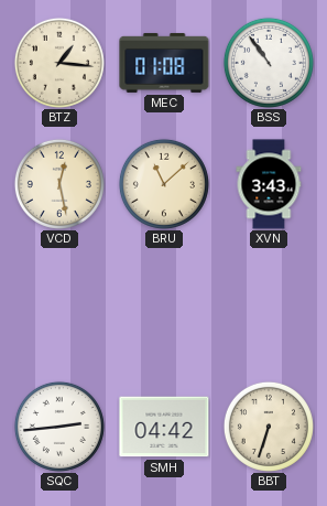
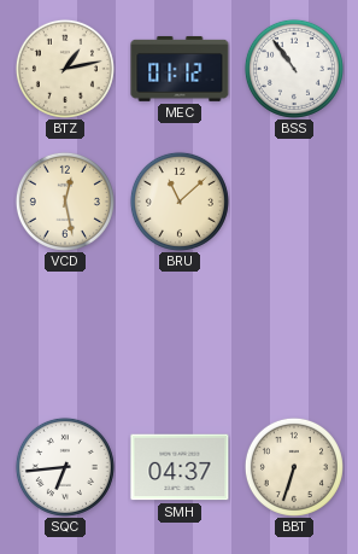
BTZ: 1:16 -> 1:13
MEC: 01:08 -> 01:12
XVN: 3:43 -> none
SQC: 2:44 -> 6:44
SMH: 04:42 -> 04:37
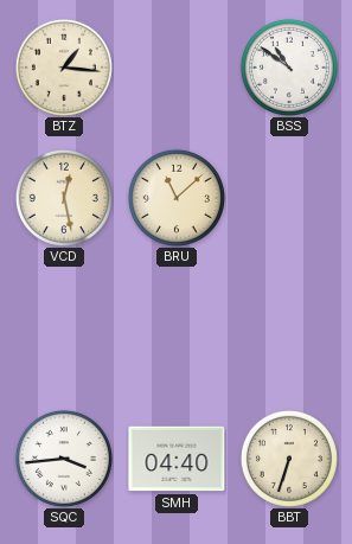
BTZ: 1:13 -> 1:16
MEC: 01:12 -> none
BSS: 10:54 -> 10:51
SQC: 6:44 -> 3:44
SMH: 04:37 -> 04:40
